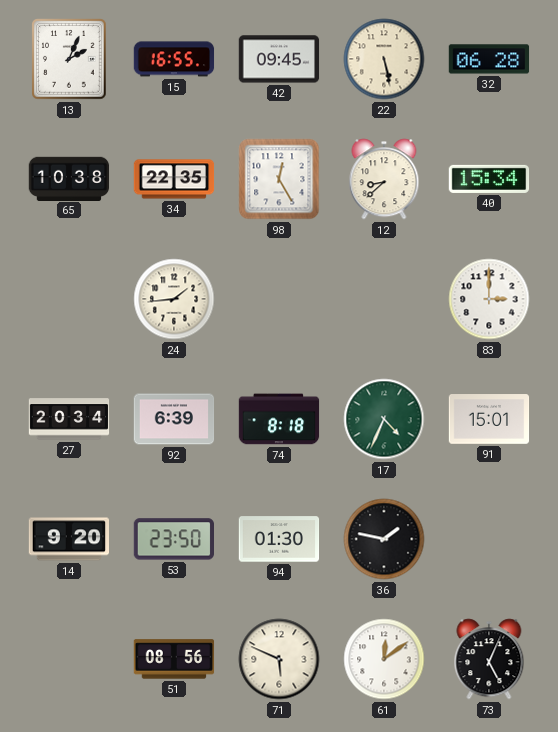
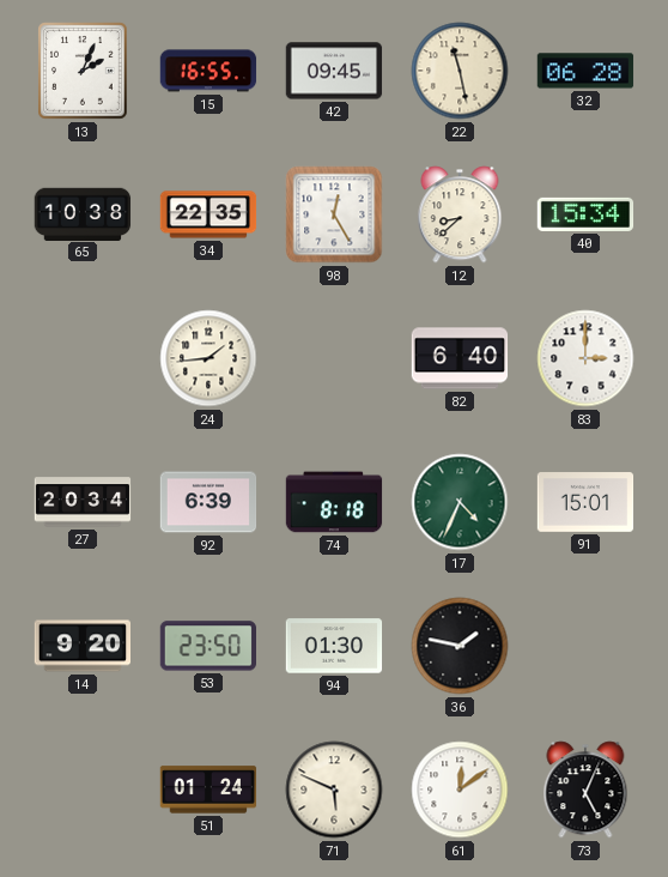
22: 5:28 -> 11:28
82: none -> 6:40
51: 08:56 -> 01:24
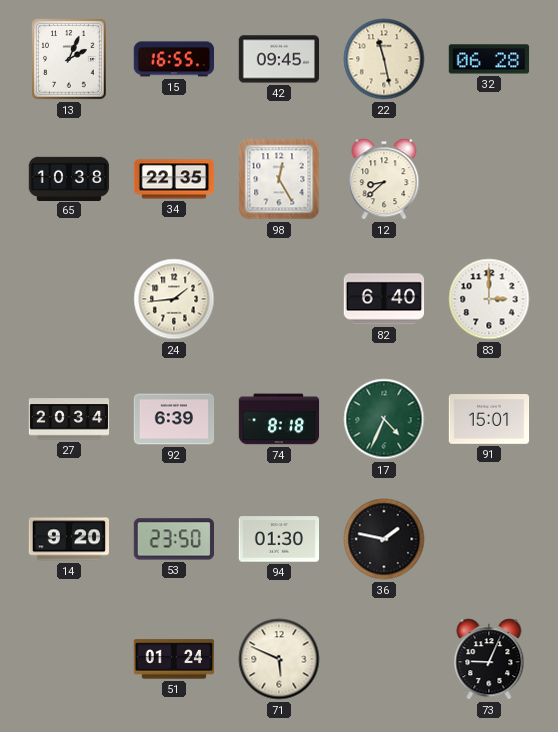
40: 15:34 -> none
61: 12:09 -> none
73: 5:04 -> 9:04
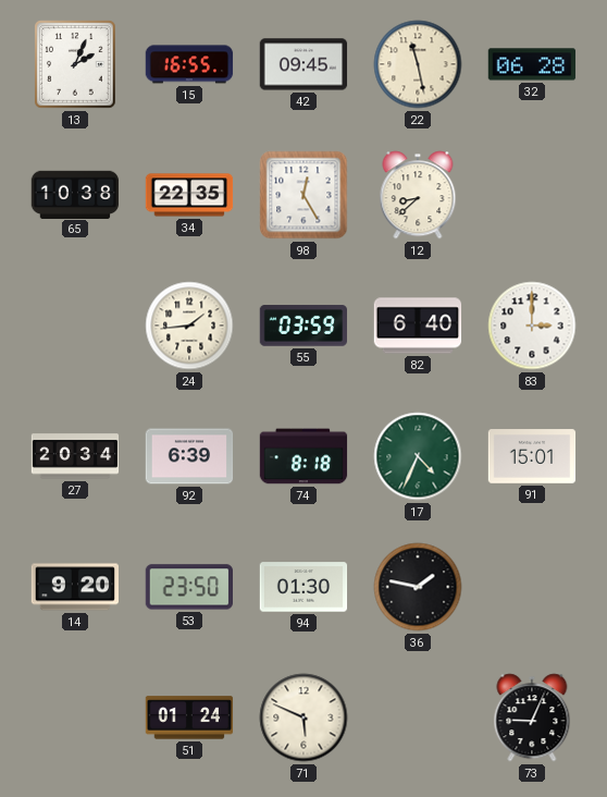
55: none -> 03:59
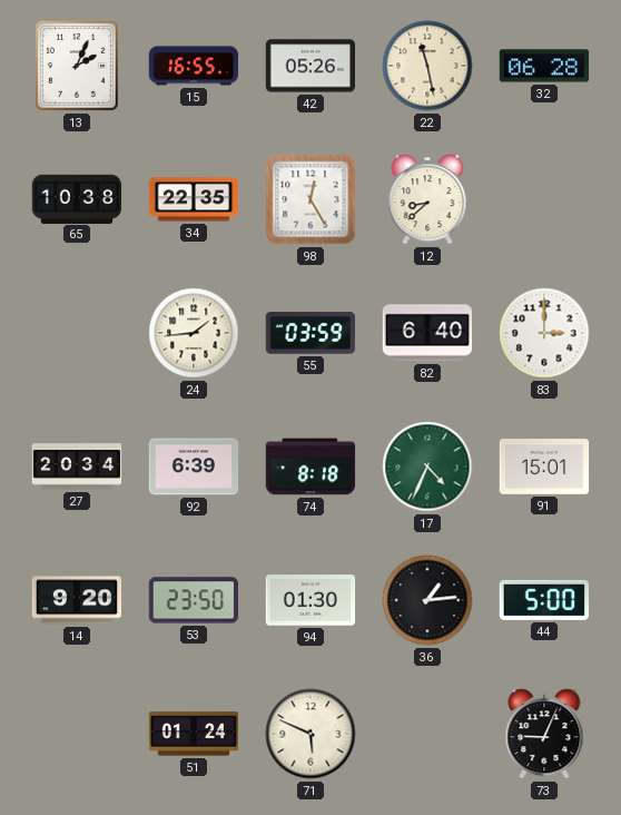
42: 09:45 -> 05:26
36: 1:47 -> 1:14
44: none -> 5:00
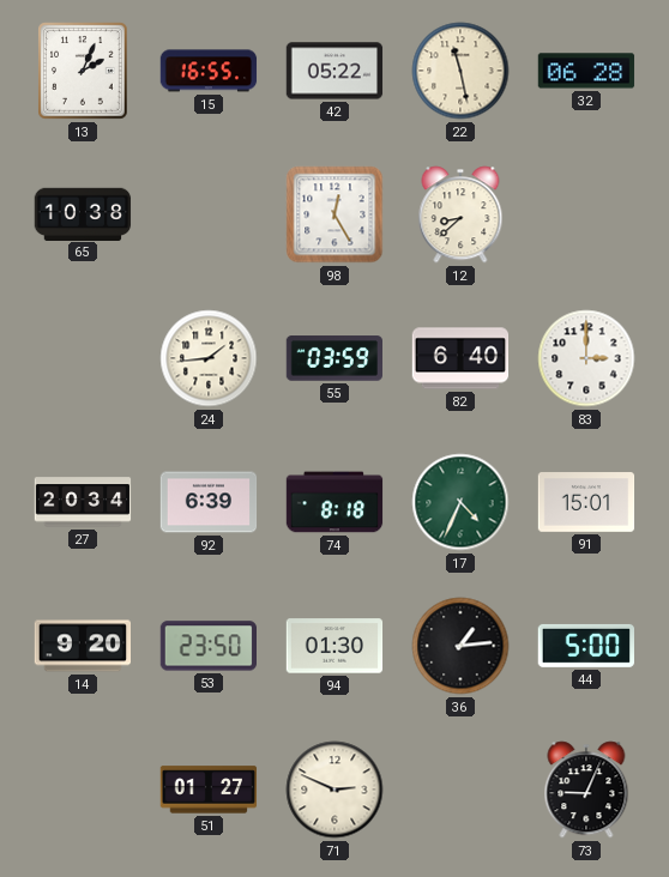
42: 05:26 -> 05:22
34: 22:35 -> none
51: 01:24 -> 01:27
71: 5:49 -> 2:49
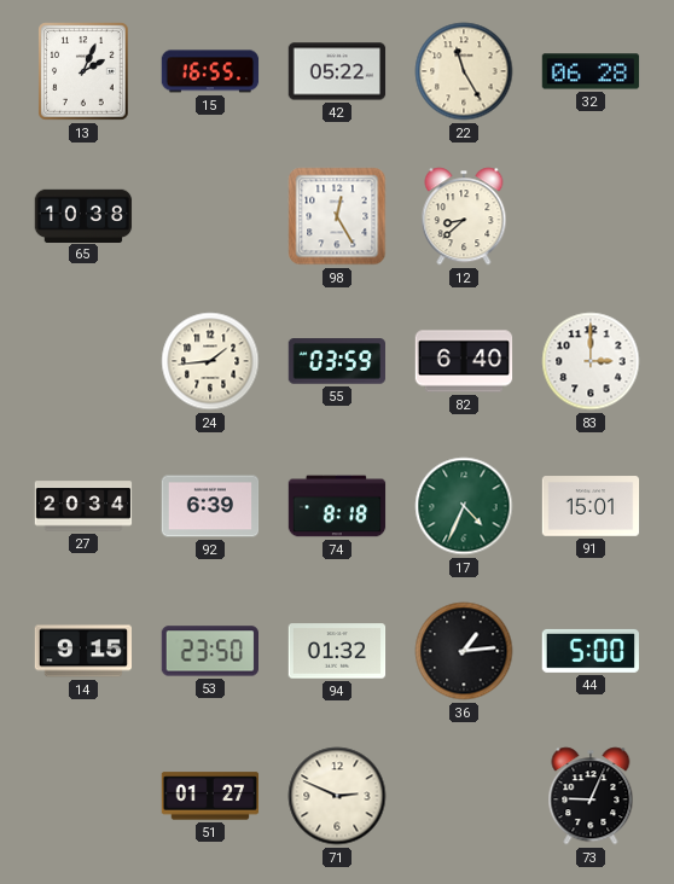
22: 11:28 -> 11:25
14: 9:20 -> 9:15
94: 01:30 -> 01:32
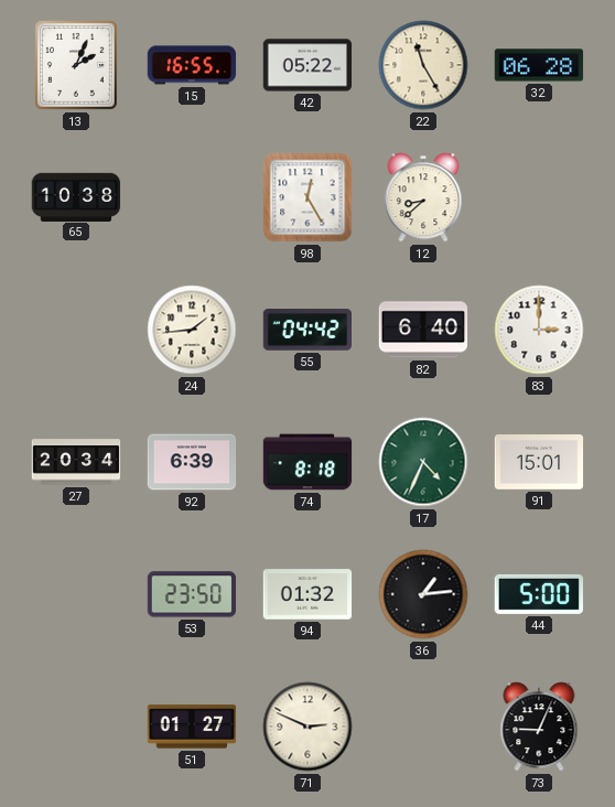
55: 03:59 -> 04:42
14: 9:15 -> none
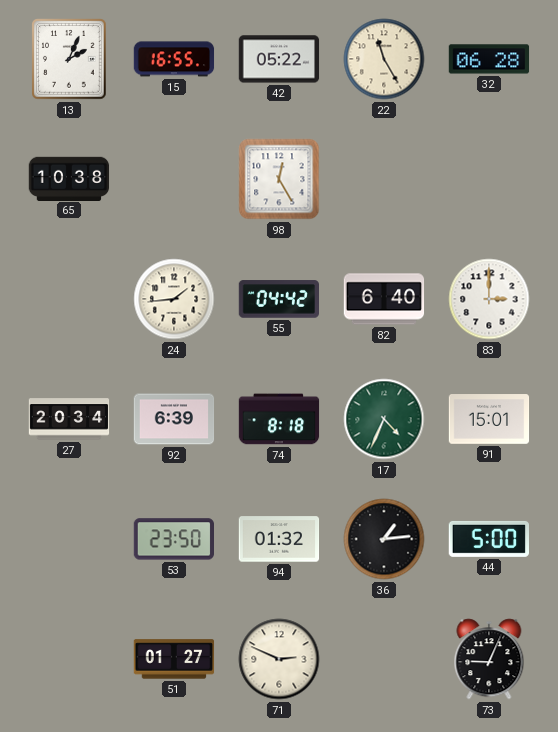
12: 8:38 -> none
